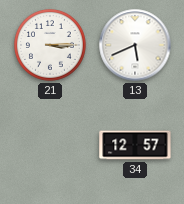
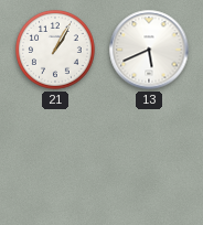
21: 3:15 -> 1:05
34: 12:57 -> none
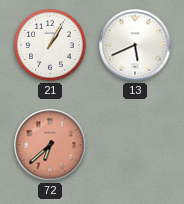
72: none -> 6:38
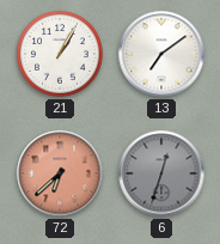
13: 5:41 -> 7:09
6: none -> 12:33
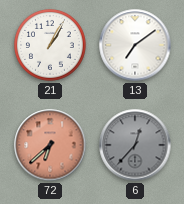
6: 12:33 -> 12:37
